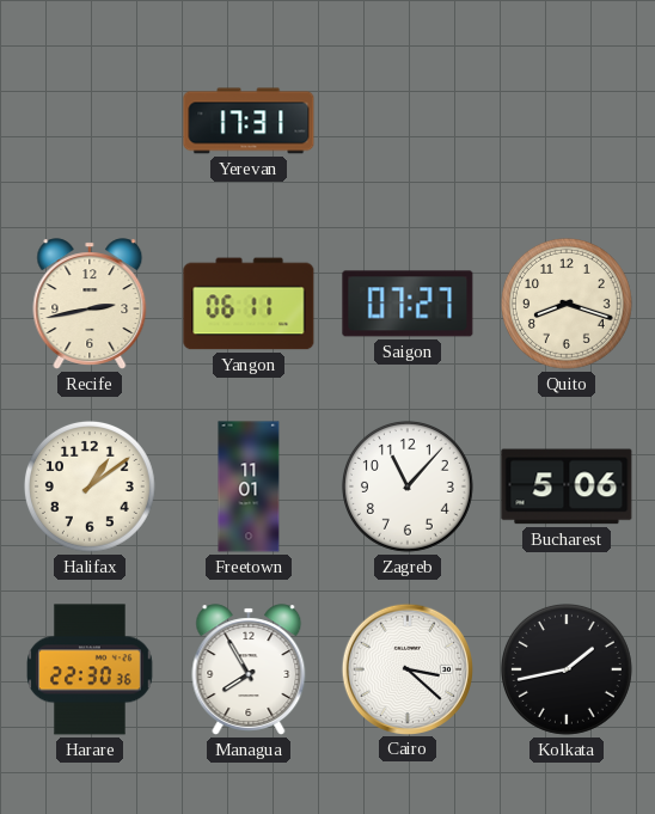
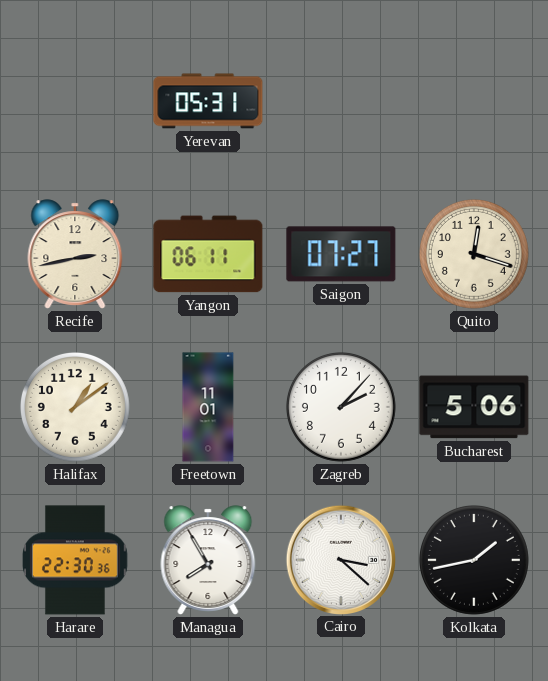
Yerevan: 17:31 -> 05:31
Quito: 8:18 -> 12:18
Zagreb: 11:07 -> 2:07
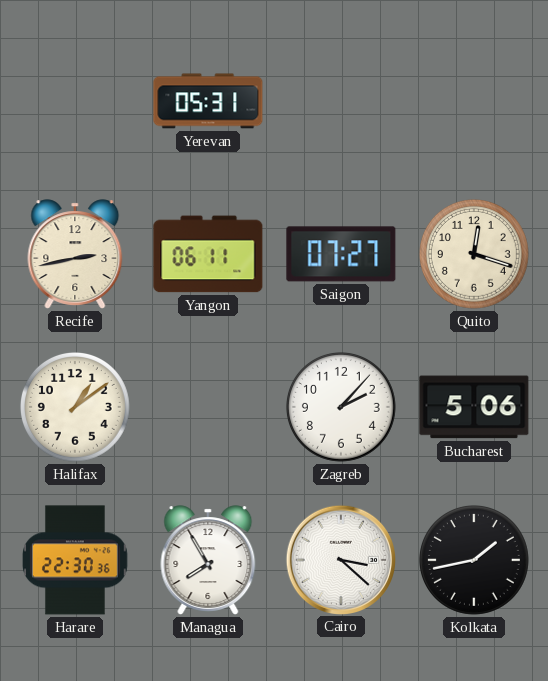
Freetown: 11:01 -> none
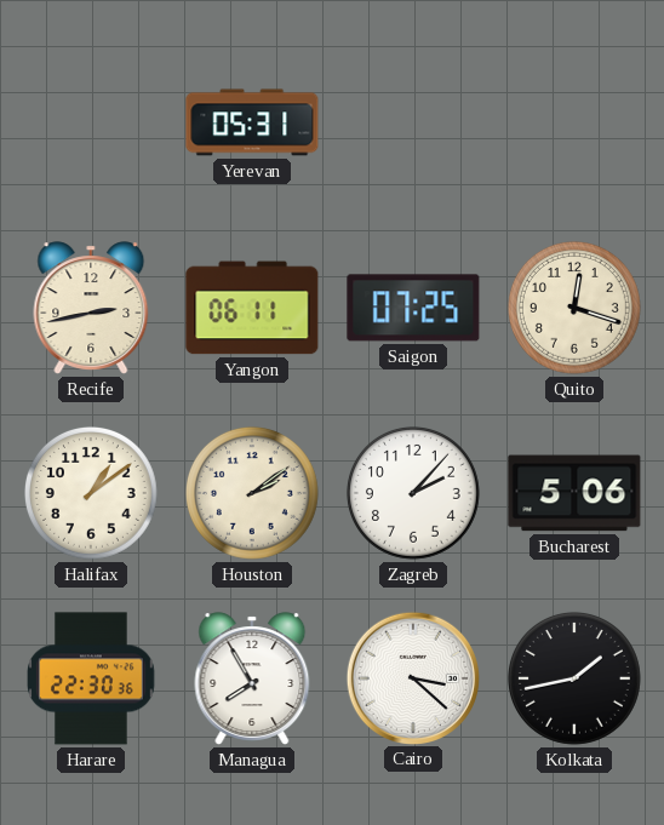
Saigon: 07:27 -> 07:25
Houston: none -> 2:09
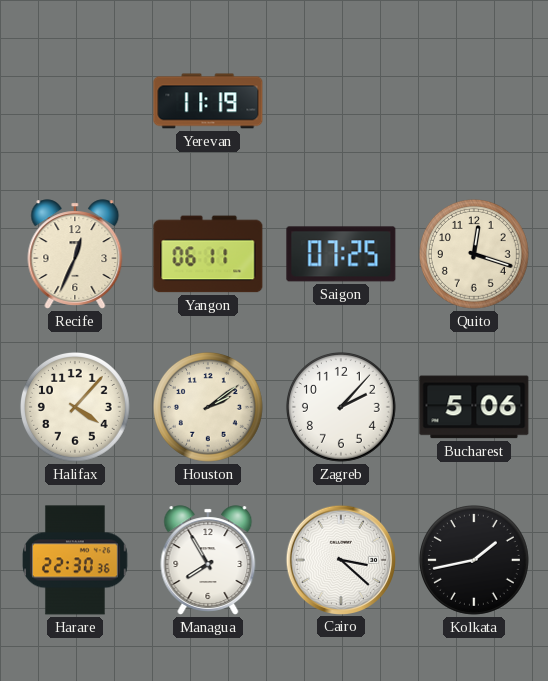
Yerevan: 05:31 -> 11:19
Recife: 2:43 -> 12:34
Halifax: 1:09 -> 4:07
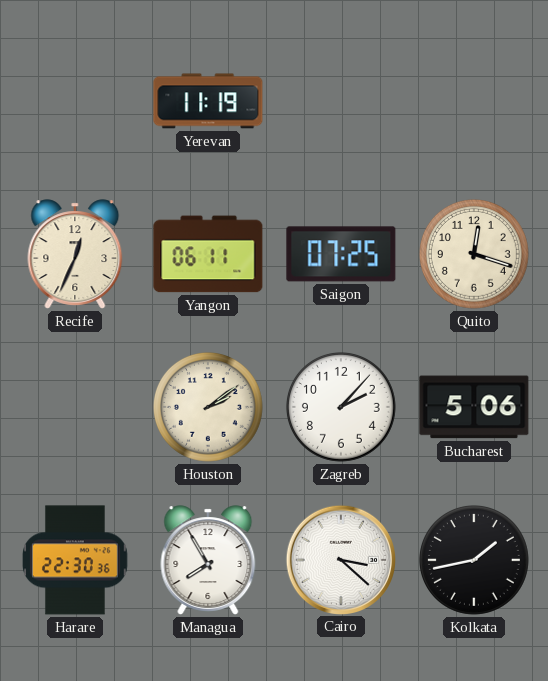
Halifax: 4:07 -> none
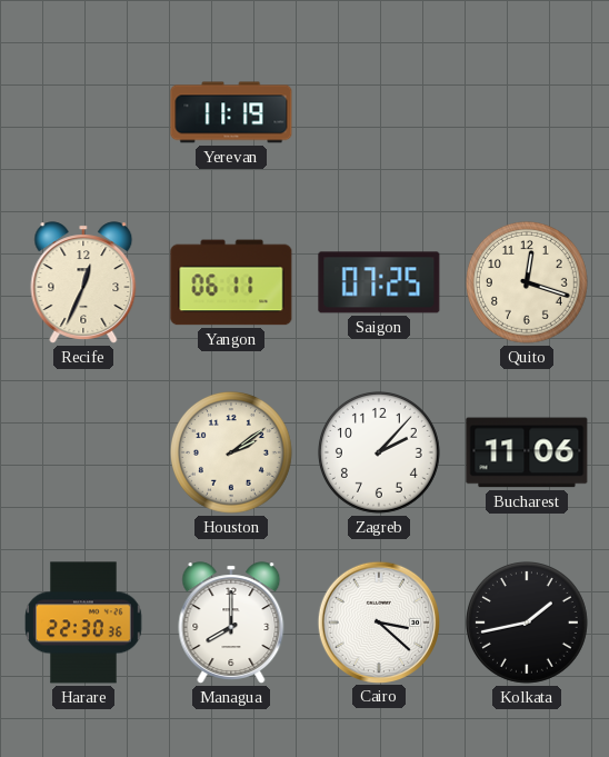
Bucharest: 5:06 -> 11:06
Managua: 7:55 -> 8:00
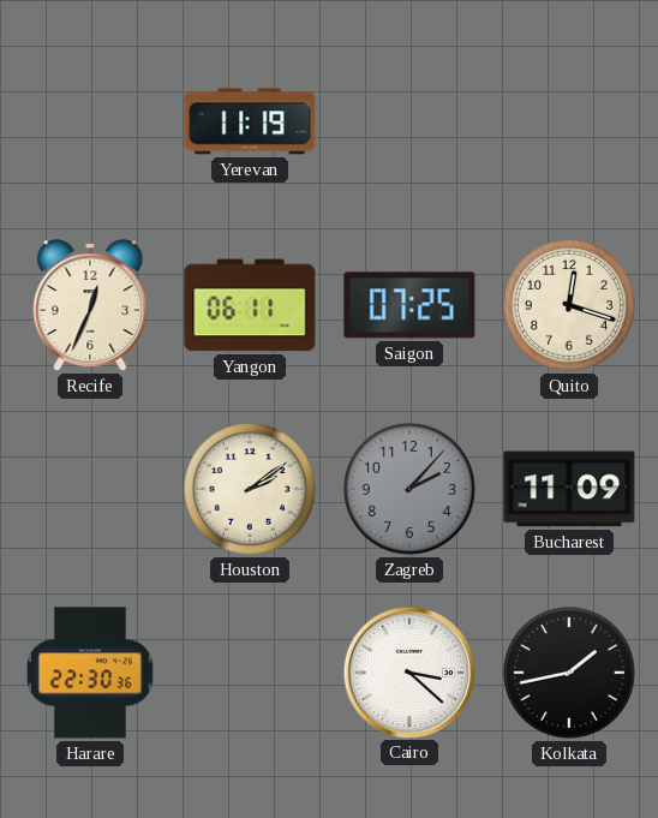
Zagreb dial: white -> grey
Bucharest: 11:06 -> 11:09
Managua: 8:00 -> none
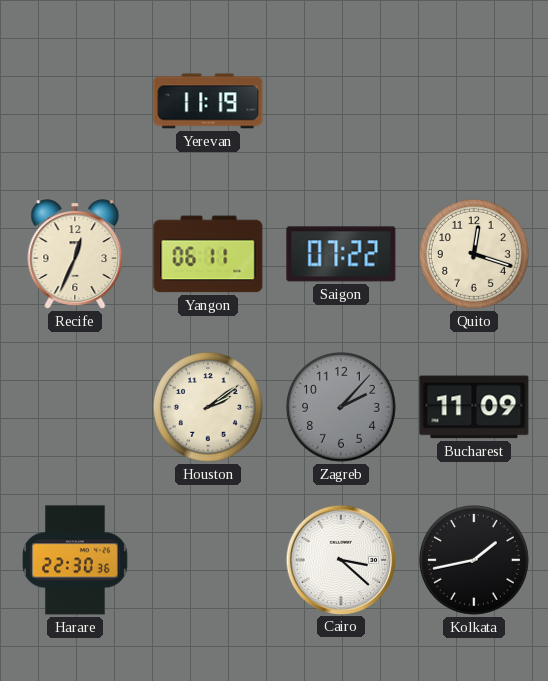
Saigon: 07:25 -> 07:22
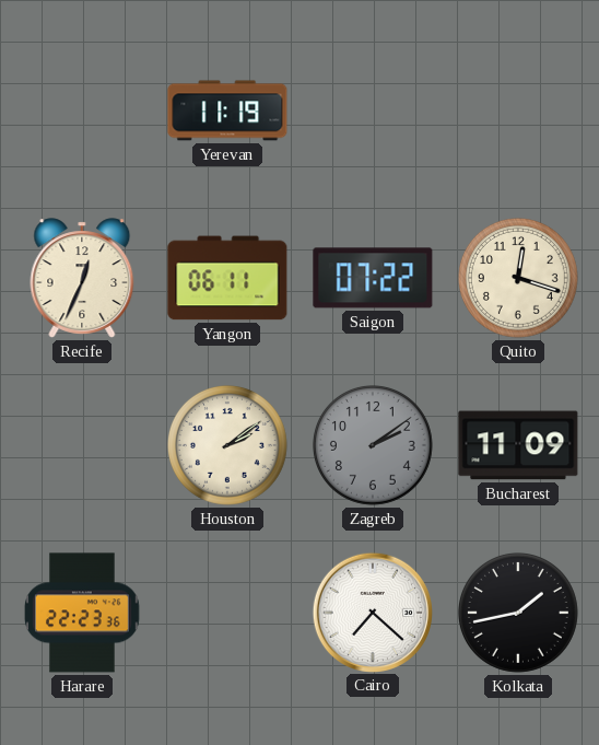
Zagreb: 2:07 -> 2:09
Harare: 22:30 -> 22:23
Cairo: 3:22 -> 7:22
